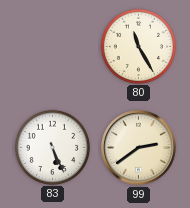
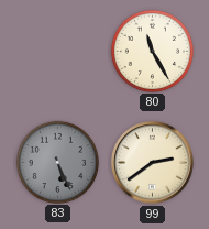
83 dial: white -> grey
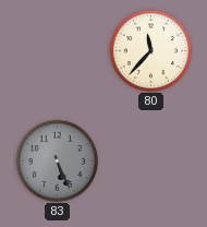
80: 11:25 -> 11:37
99: 2:39 -> none
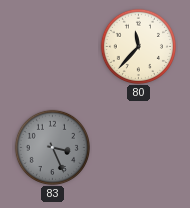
83: 5:26 -> 3:26
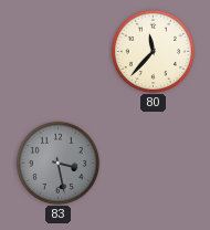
83: 3:26 -> 3:28
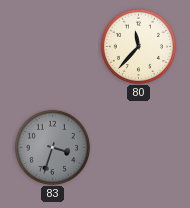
83: 3:28 -> 3:33
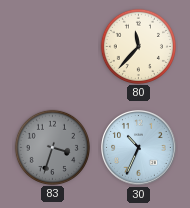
30: none -> 10:34
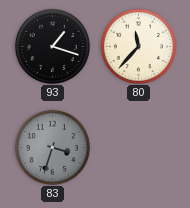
93: none -> 1:18
30: 10:34 -> none
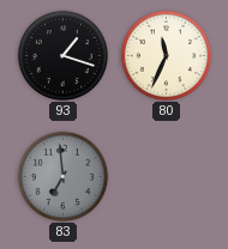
80: 11:37 -> 11:34
83: 3:33 -> 6:59
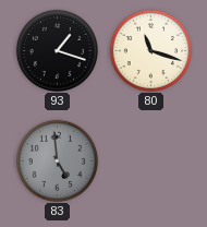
80: 11:34 -> 11:18
83: 6:59 -> 4:59
